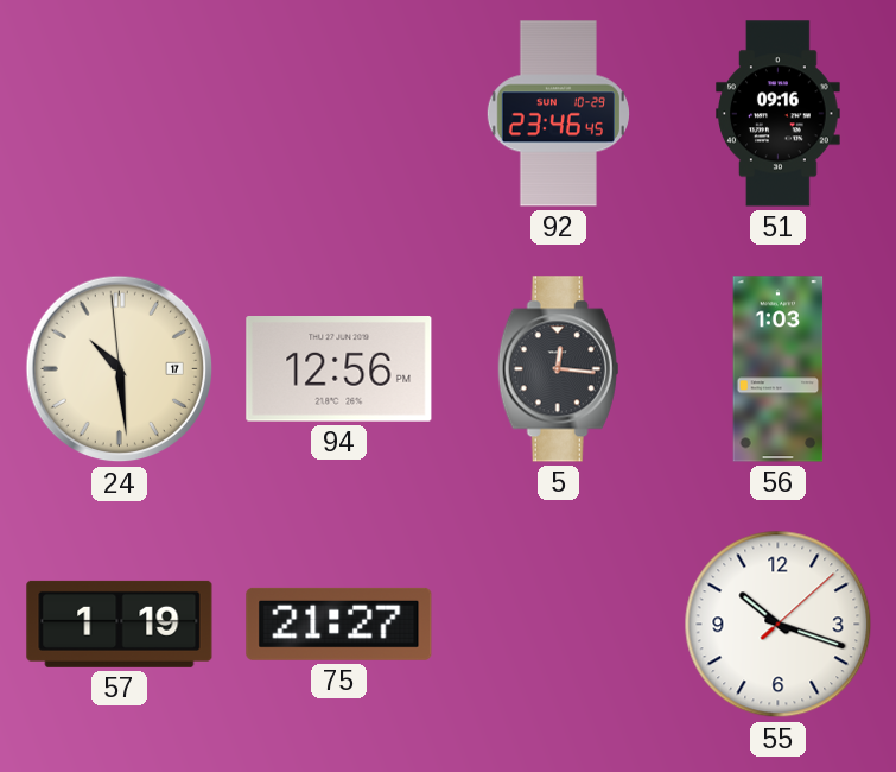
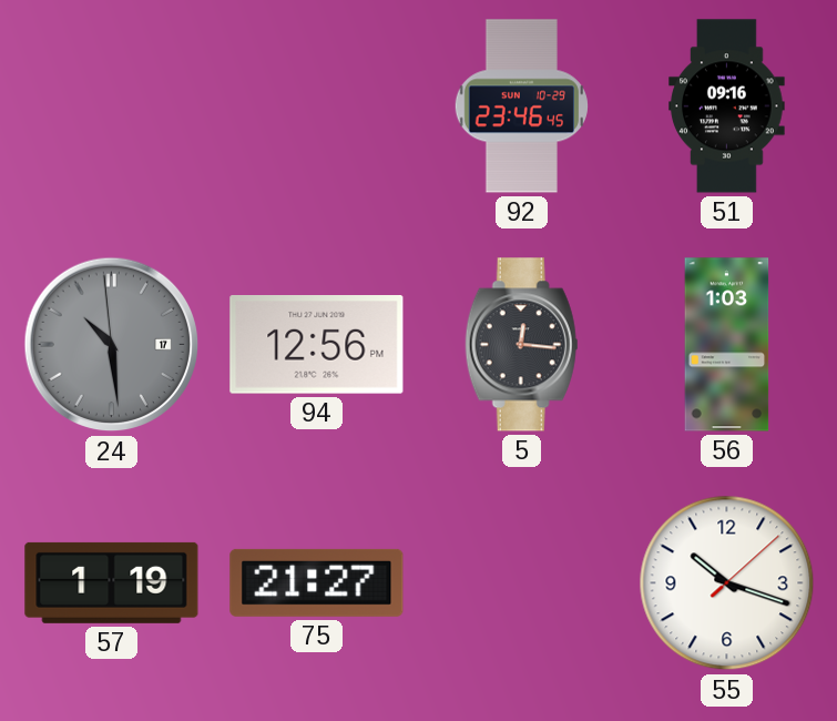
24 dial: cream -> grey
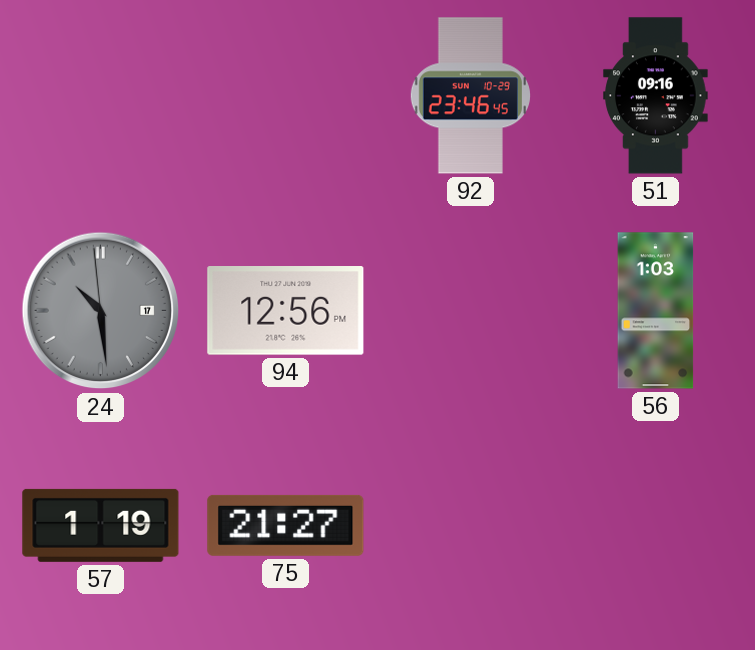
5: 12:16 -> none
55: 10:18 -> none
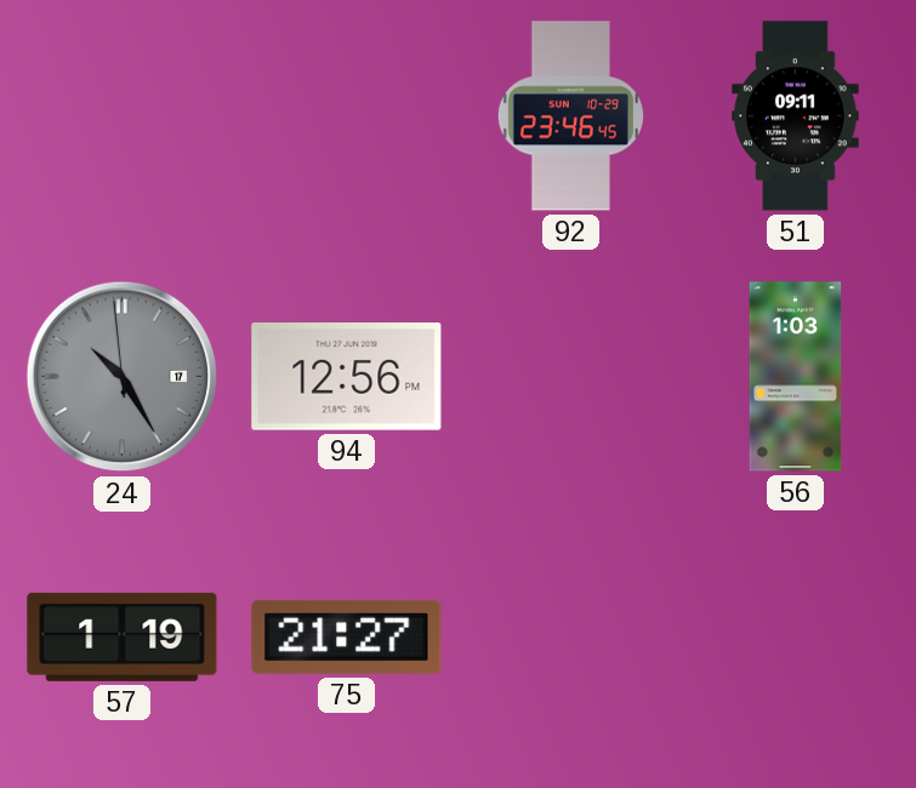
51: 09:16 -> 09:11
24: 10:28 -> 10:24
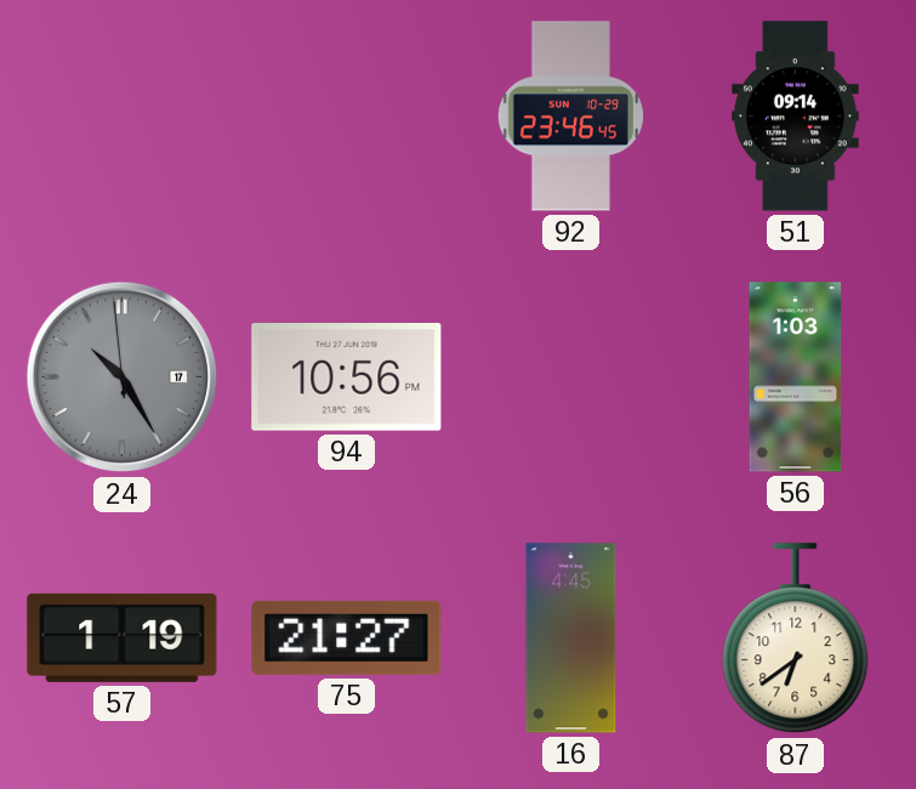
51: 09:11 -> 09:14
94: 12:56 -> 10:56
16: none -> 4:45
87: none -> 6:39
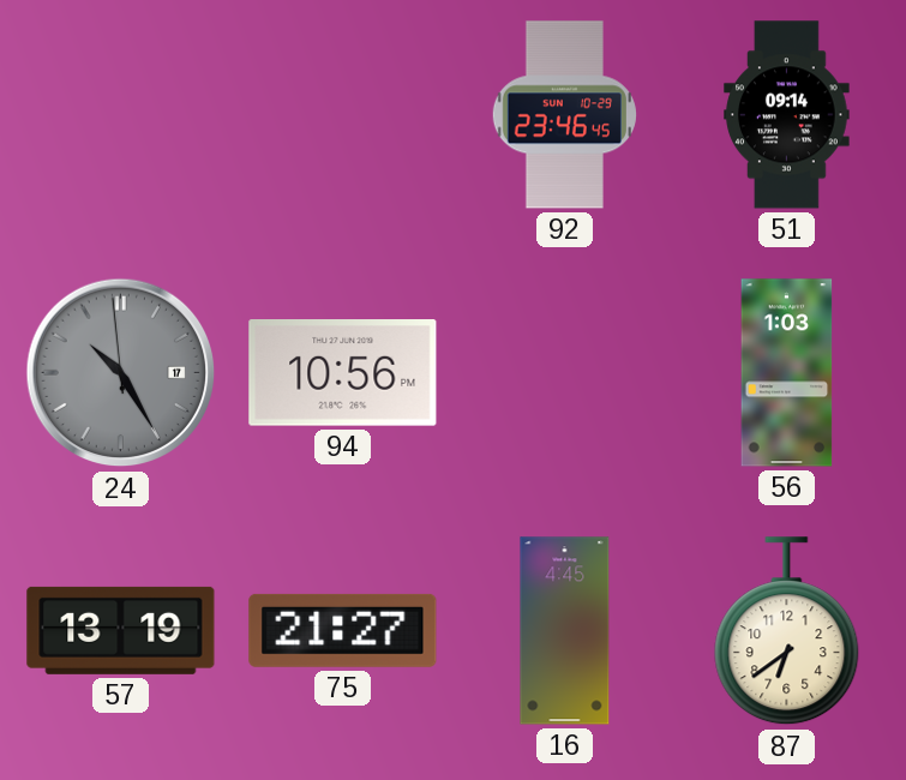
57: 1:19 -> 13:19
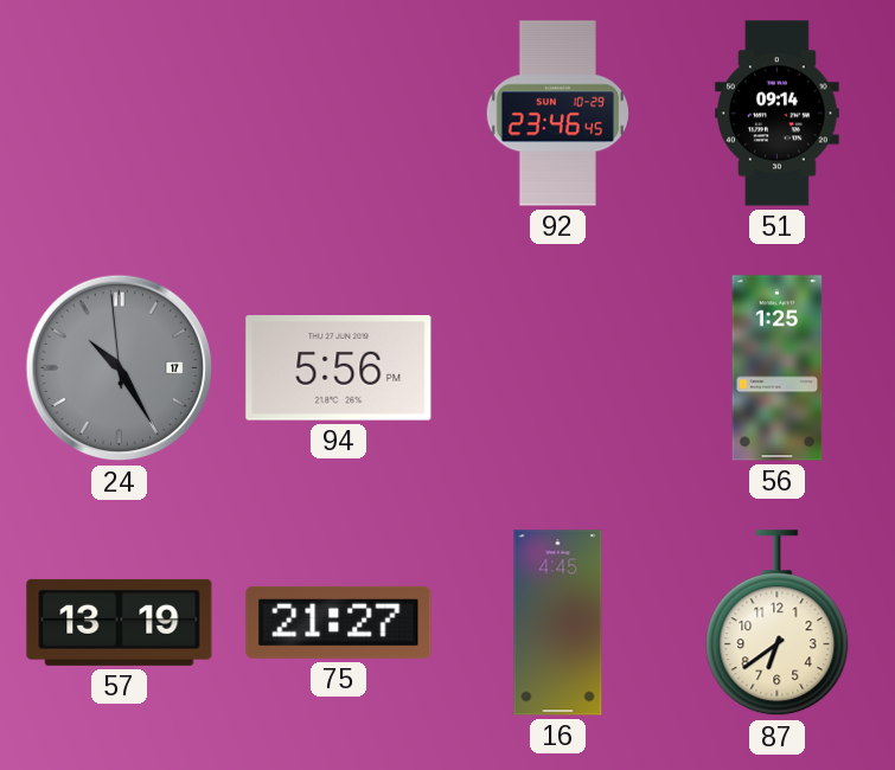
94: 10:56 -> 5:56
56: 1:03 -> 1:25
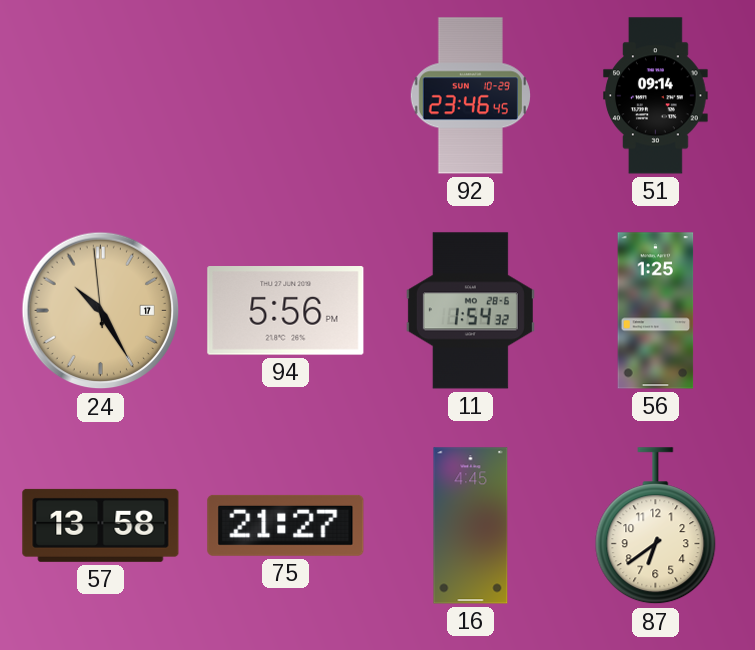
24 dial: grey -> champagne
11: none -> 1:54
57: 13:19 -> 13:58
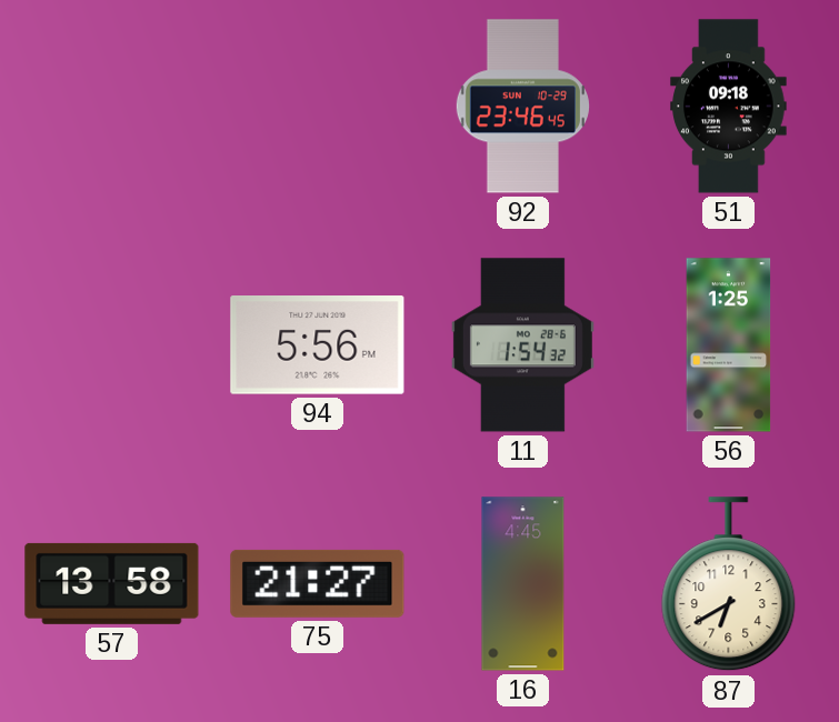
51: 09:14 -> 09:18
24: 10:24 -> none
87: 6:39 -> 6:40
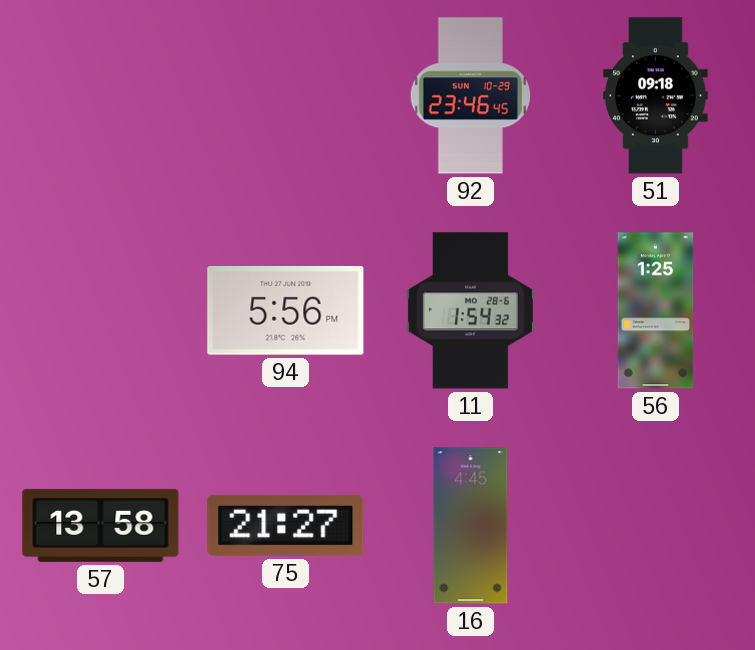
87: 6:40 -> none
